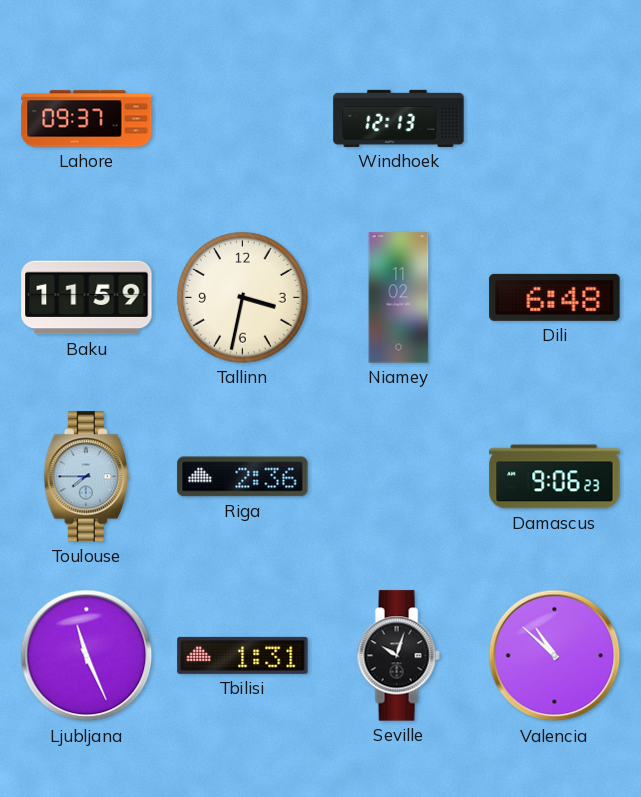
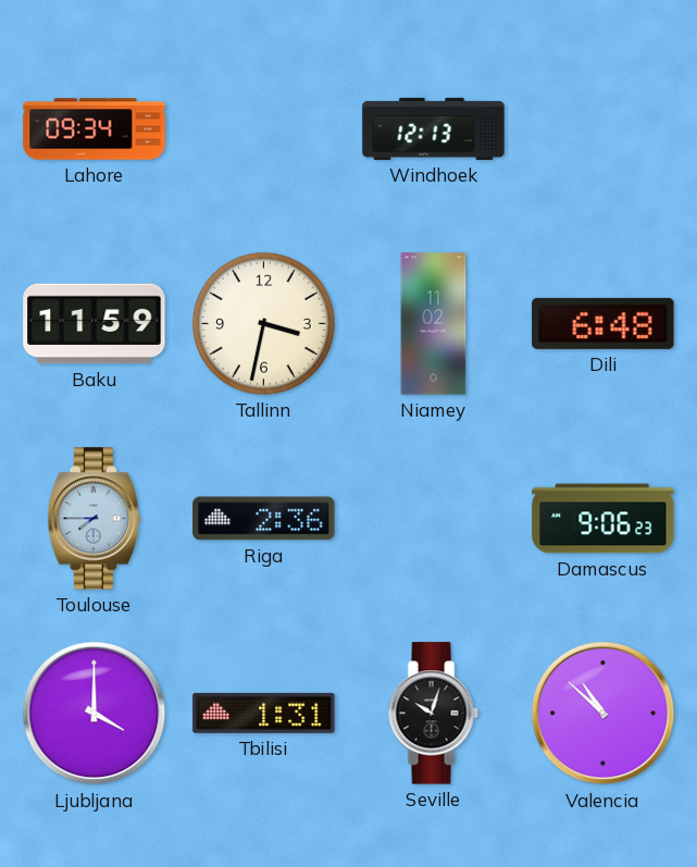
Lahore: 09:37 -> 09:34
Ljubljana: 11:26 -> 4:00
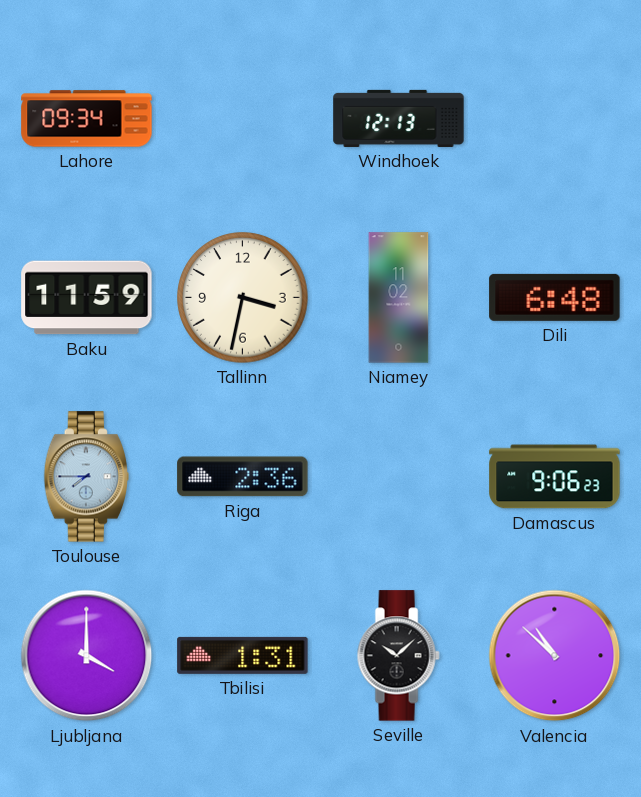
Seville: 10:03 -> 10:08
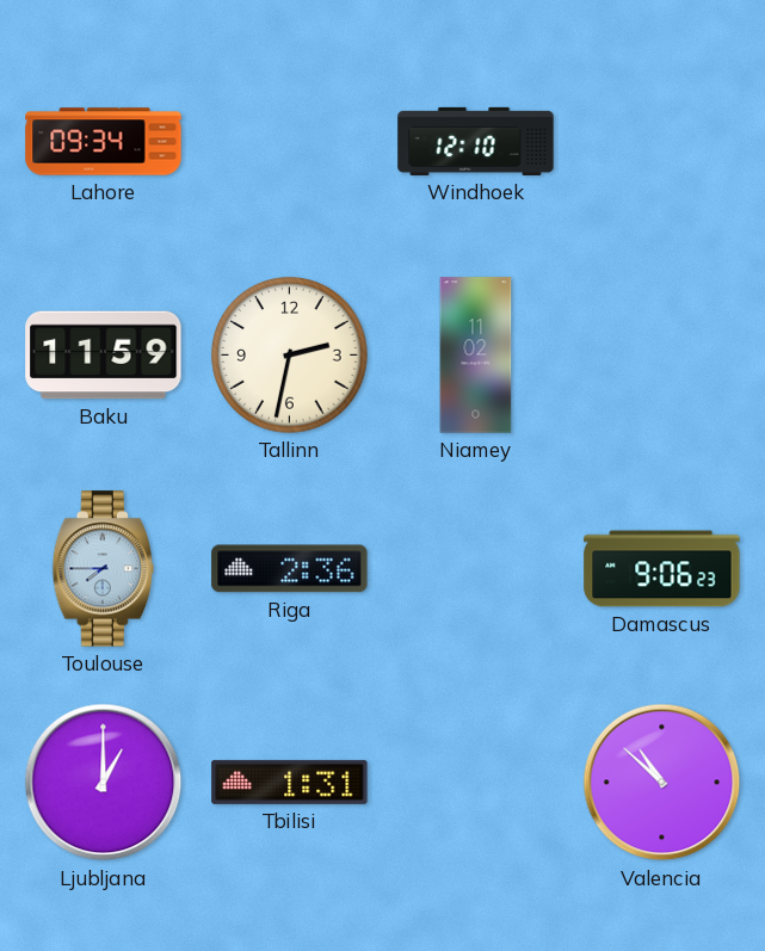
Windhoek: 12:13 -> 12:10
Tallinn: 3:32 -> 2:32
Dili: 6:48 -> none
Ljubljana: 4:00 -> 1:00
Seville: 10:08 -> none
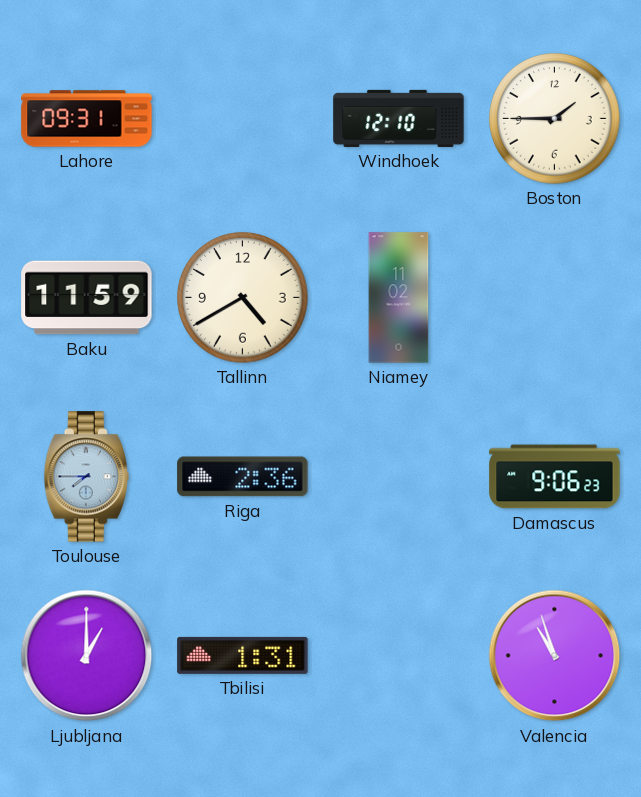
Lahore: 09:34 -> 09:31
Boston: none -> 1:45
Tallinn: 2:32 -> 4:40
Valencia: 10:52 -> 10:57
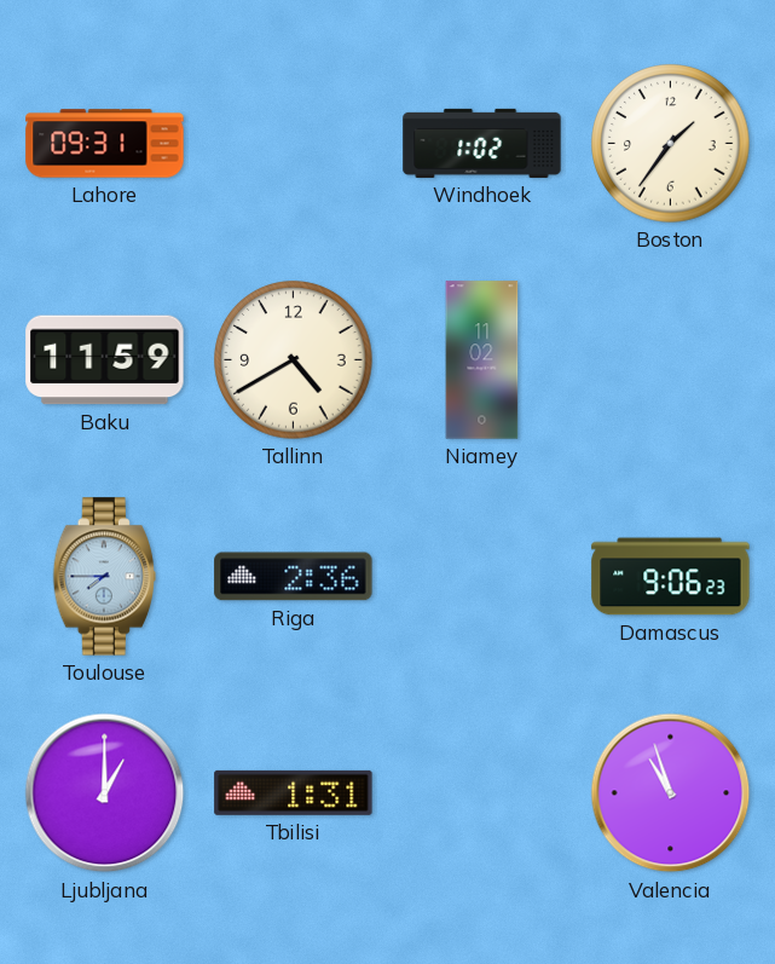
Windhoek: 12:10 -> 1:02
Boston: 1:45 -> 1:36
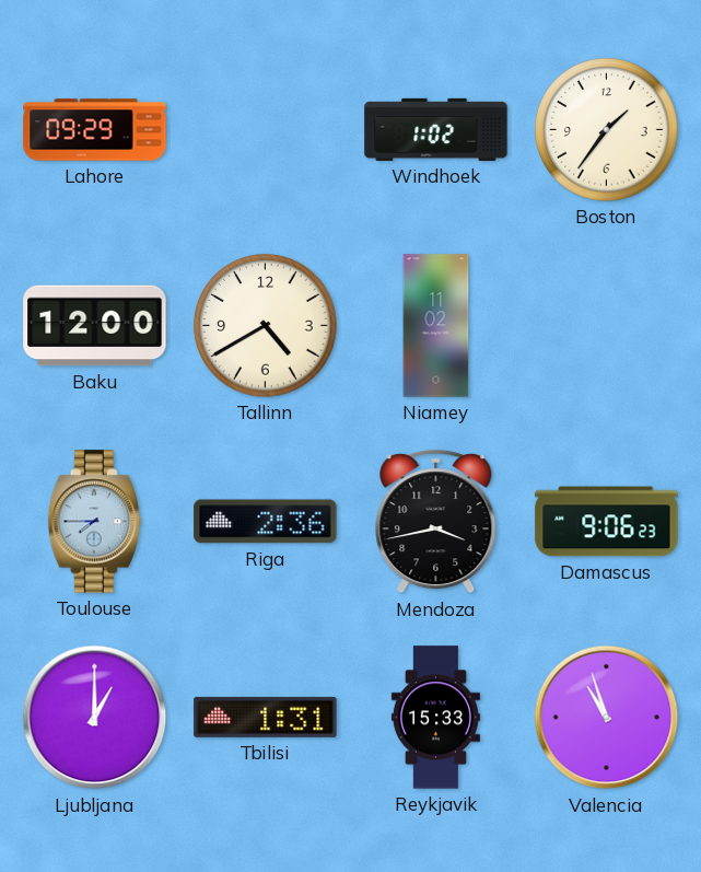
Lahore: 09:31 -> 09:29
Baku: 11:59 -> 12:00
Mendoza: none -> 3:43
Reykjavik: none -> 15:33
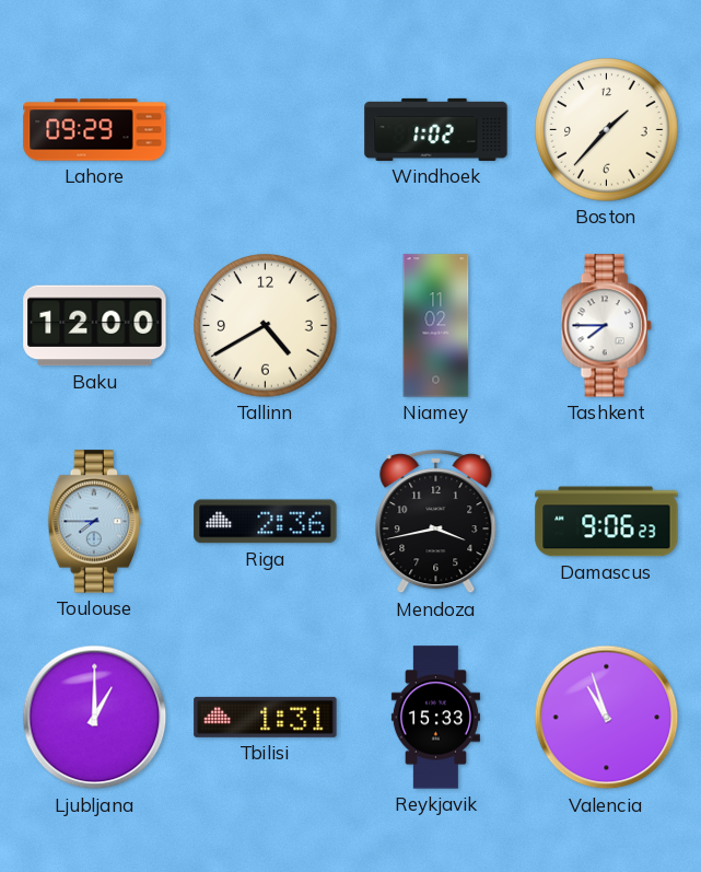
Boston: 1:36 -> 1:37
Tashkent: none -> 7:45
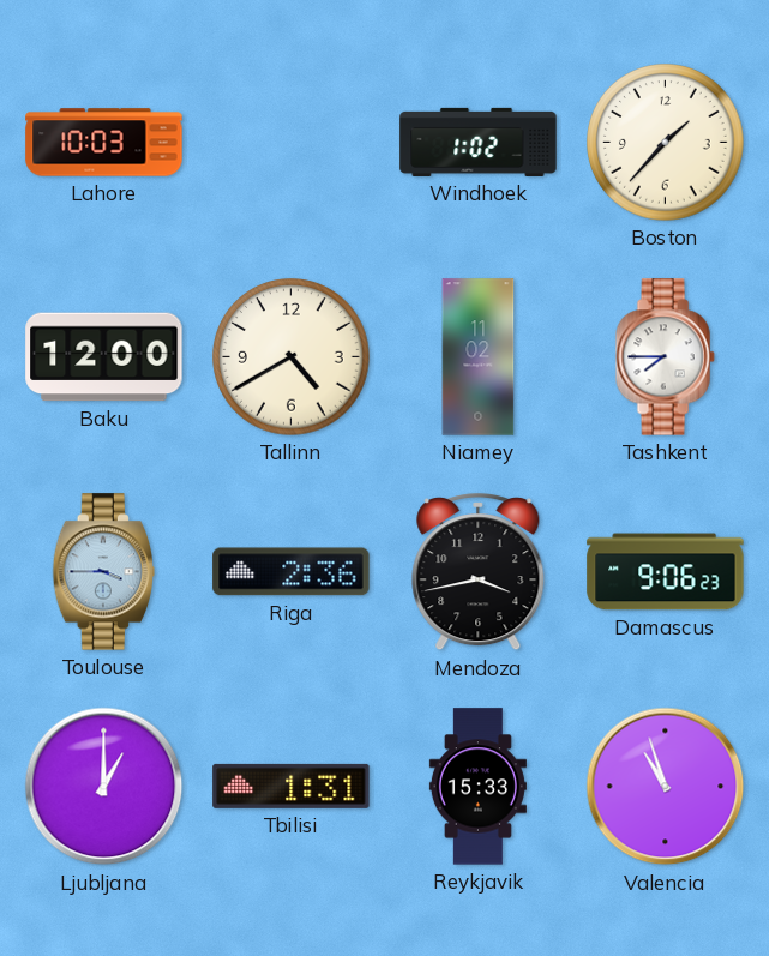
Lahore: 09:29 -> 10:03
Toulouse: 7:45 -> 3:45
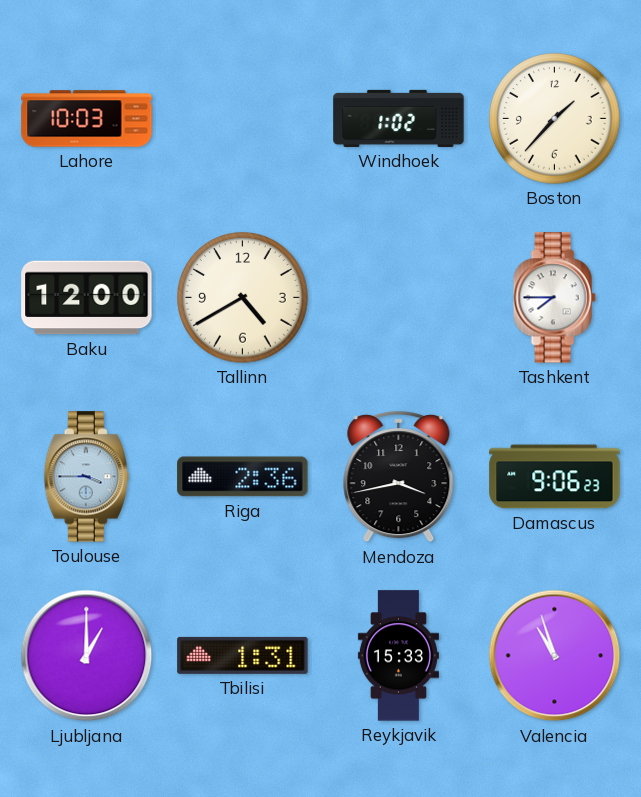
Niamey: 11:02 -> none
